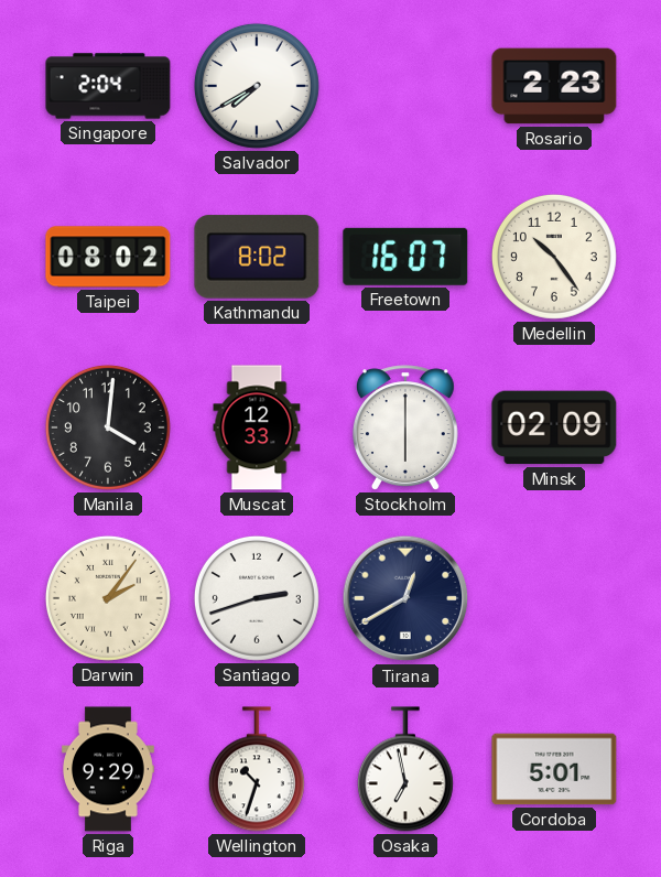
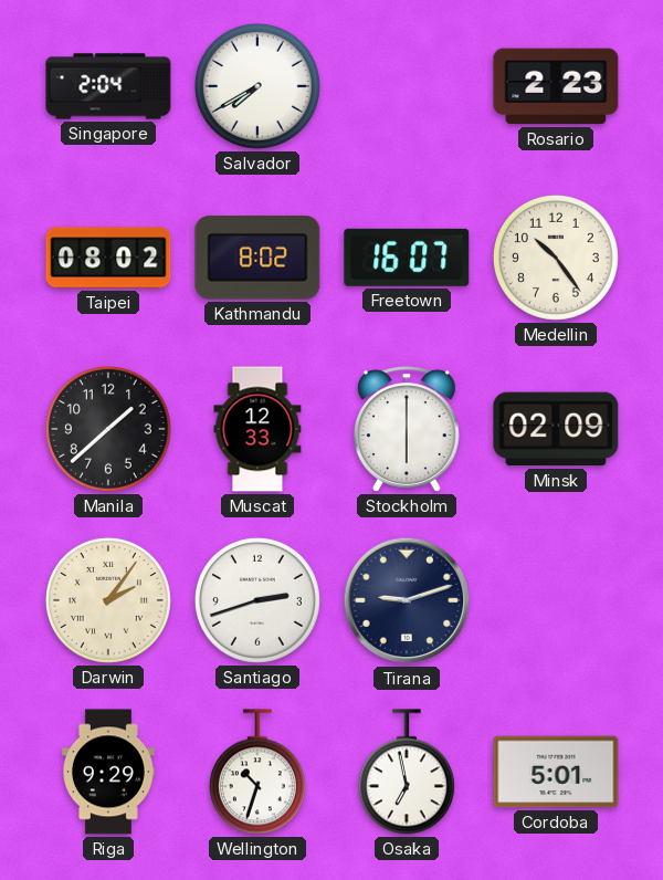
Manila: 4:01 -> 1:38
Tirana: 12:40 -> 9:12
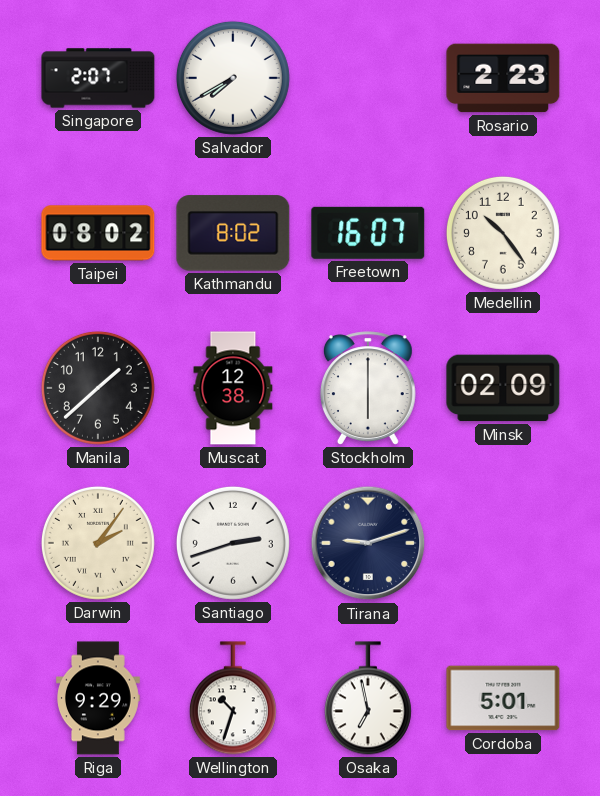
Singapore: 2:04 -> 2:07
Muscat: 12:33 -> 12:38
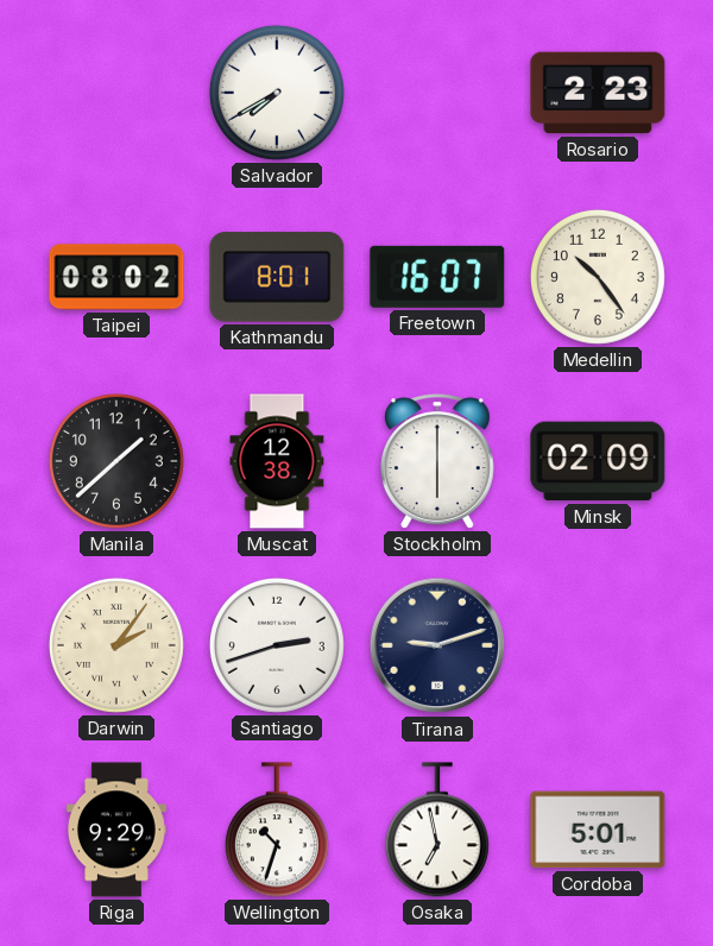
Singapore: 2:07 -> none
Kathmandu: 8:02 -> 8:01
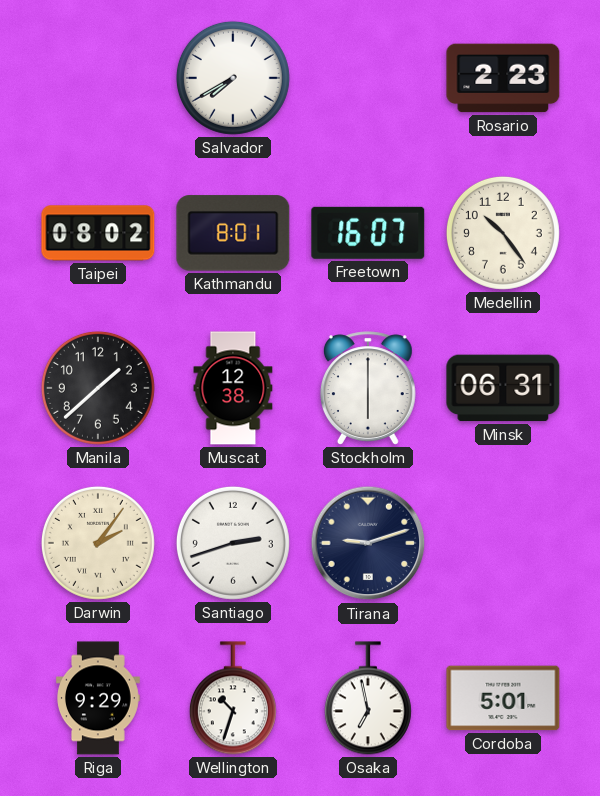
Minsk: 02:09 -> 06:31
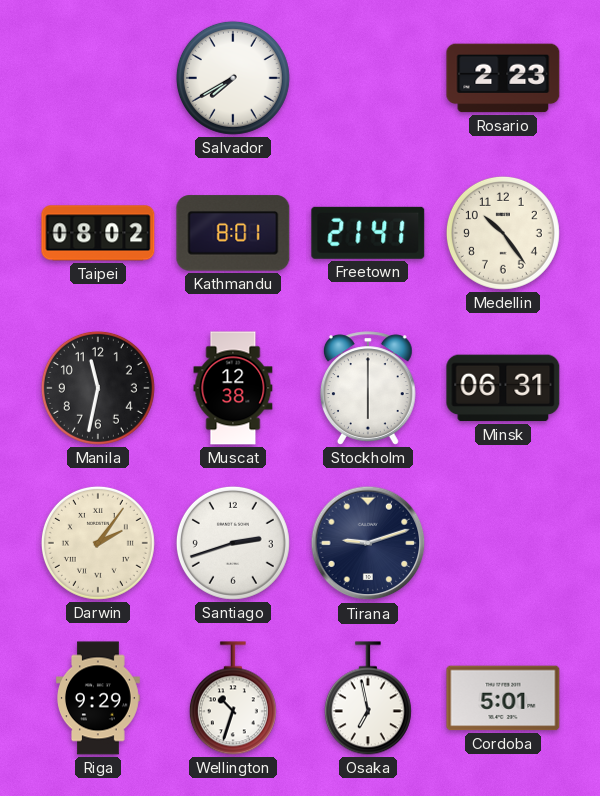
Freetown: 16:07 -> 21:41
Manila: 1:38 -> 11:32
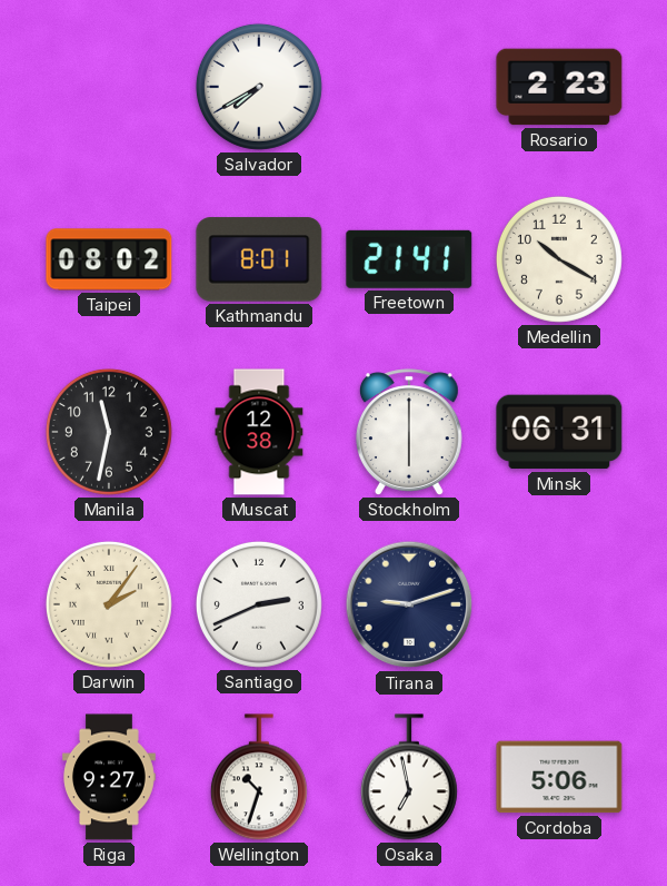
Medellin: 10:24 -> 10:20
Santiago: 2:42 -> 2:41
Riga: 9:29 -> 9:27
Cordoba: 5:01 -> 5:06
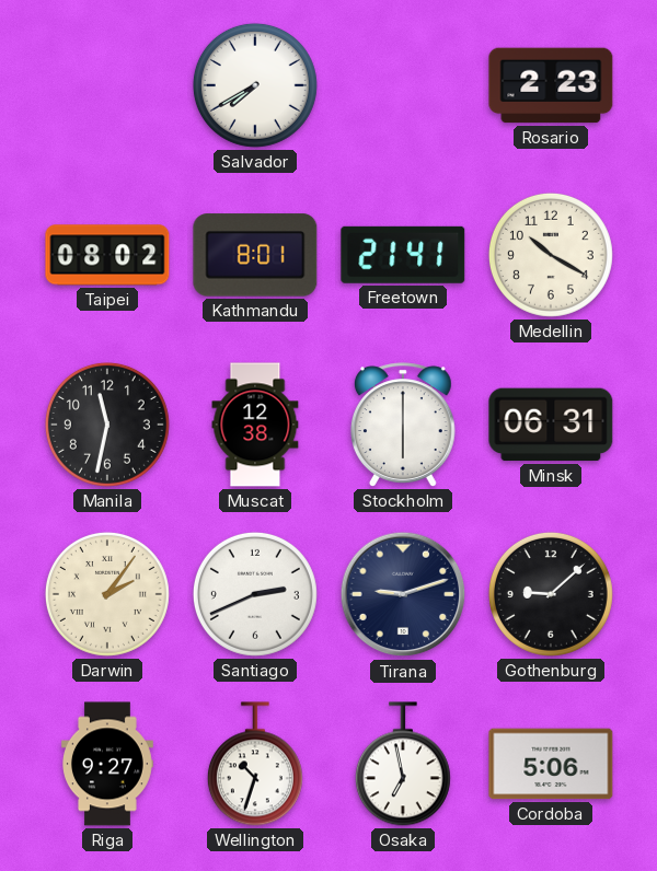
Gothenburg: none -> 9:08
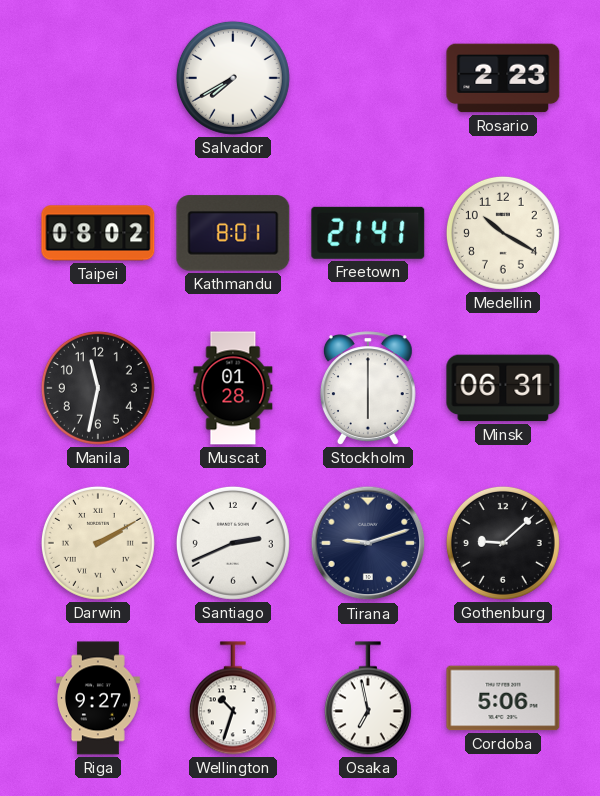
Muscat: 12:38 -> 01:28
Darwin: 2:06 -> 2:10
